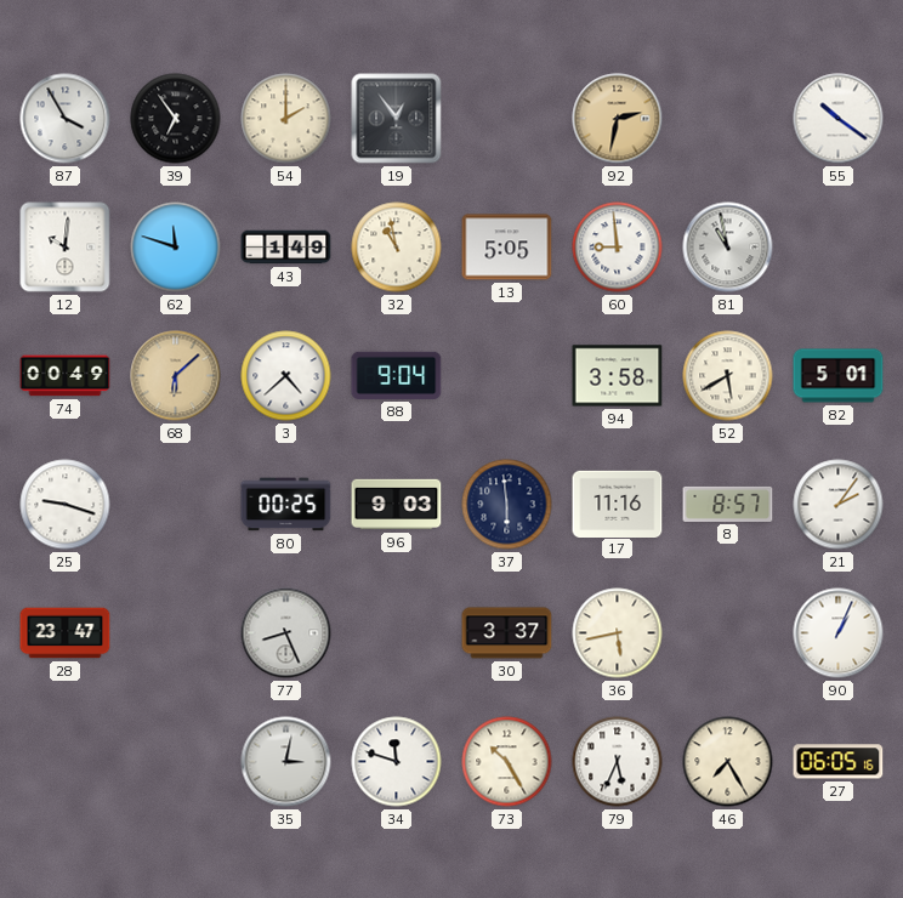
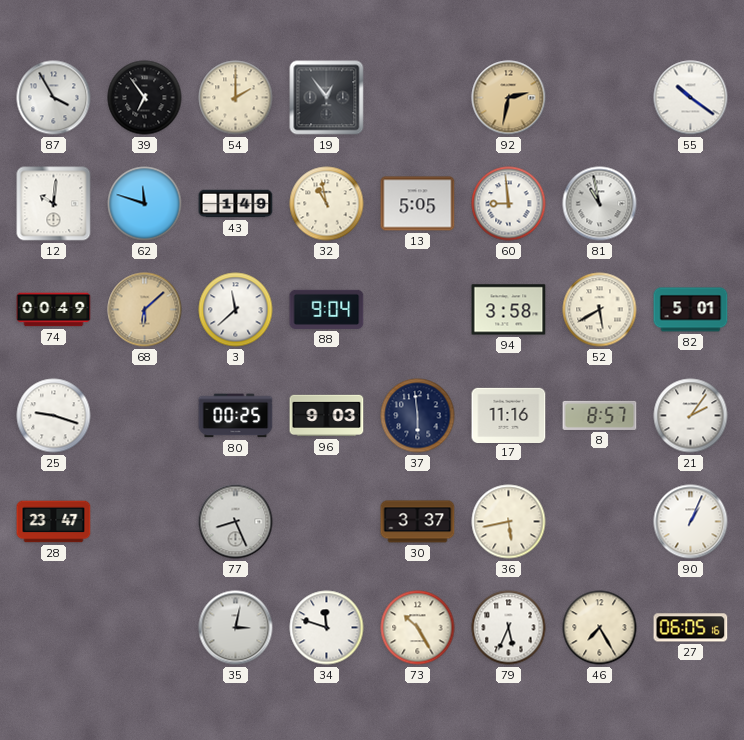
3: 4:38 -> 11:38
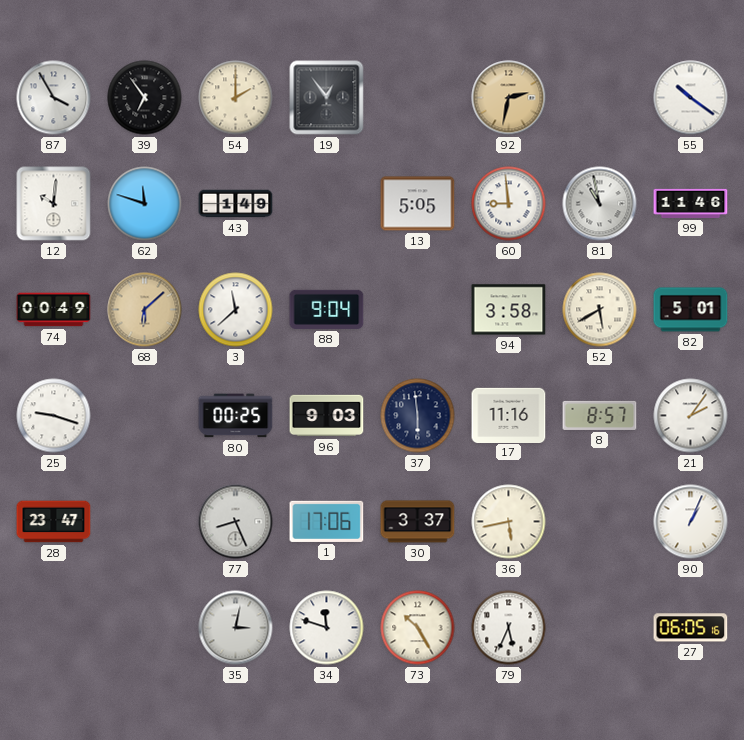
32: 10:58 -> none
99: none -> 11:46
1: none -> 17:06
46: 7:25 -> none
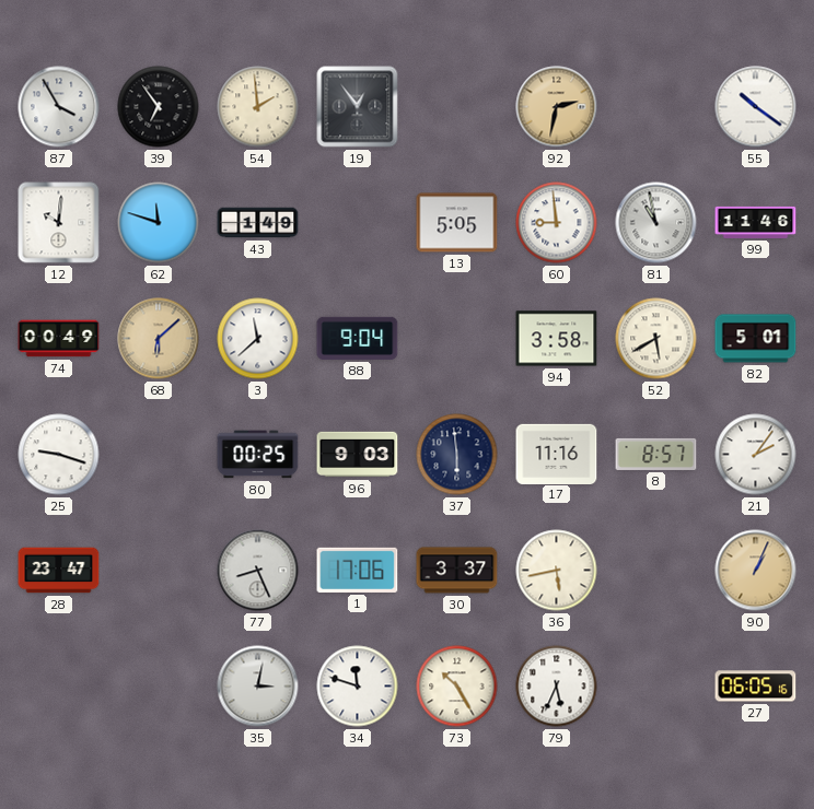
54: 2:00 -> 1:59
90 dial: white -> champagne
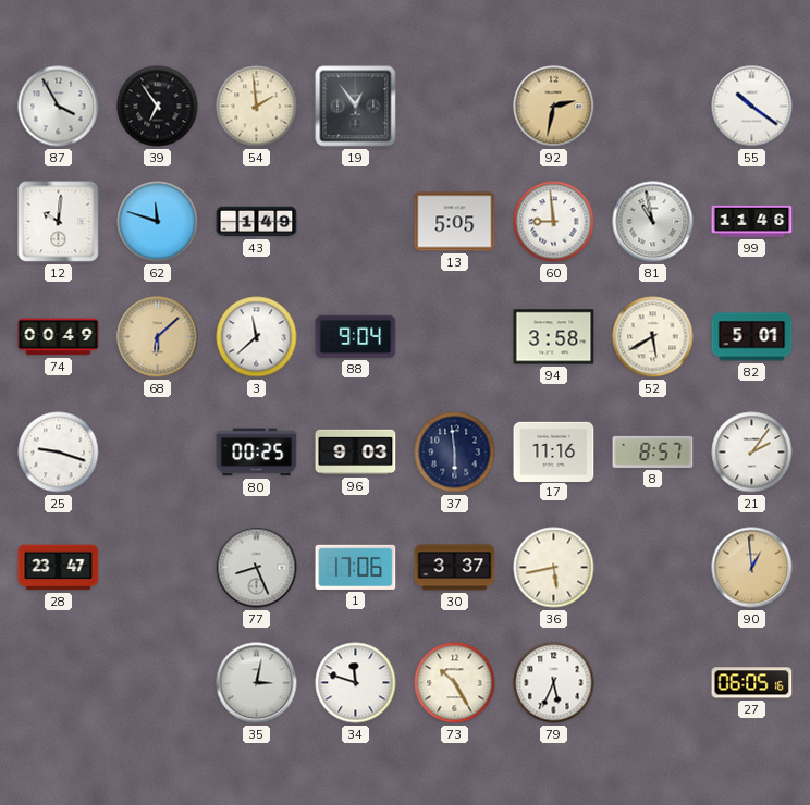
90: 1:04 -> 12:59
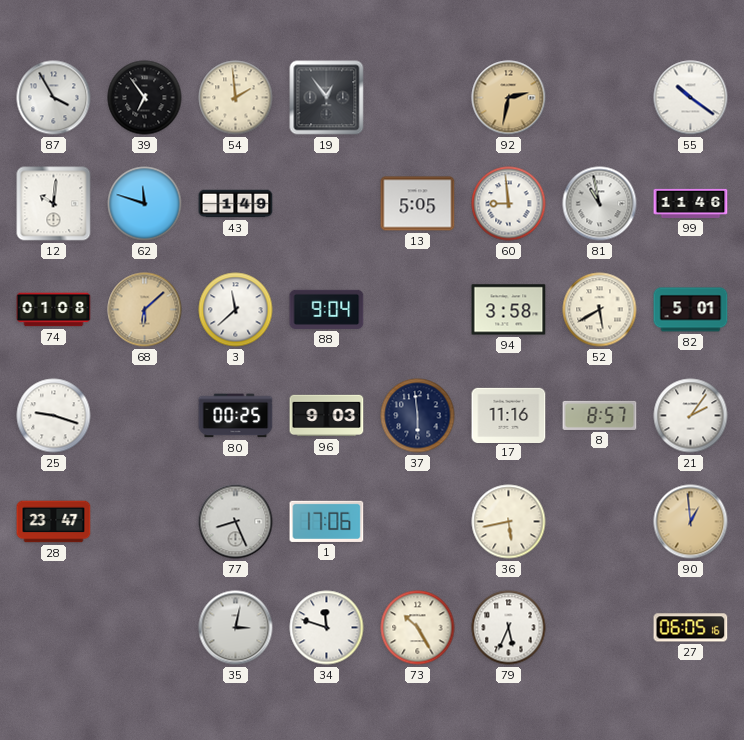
74: 00:49 -> 01:08
30: 3:37 -> none
